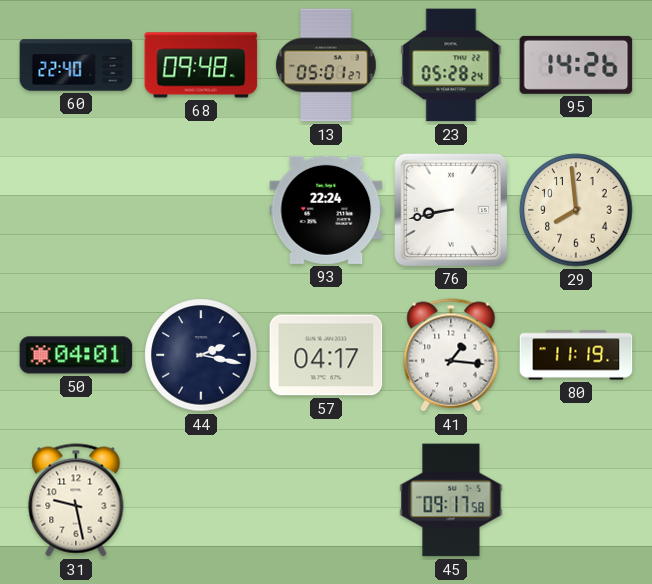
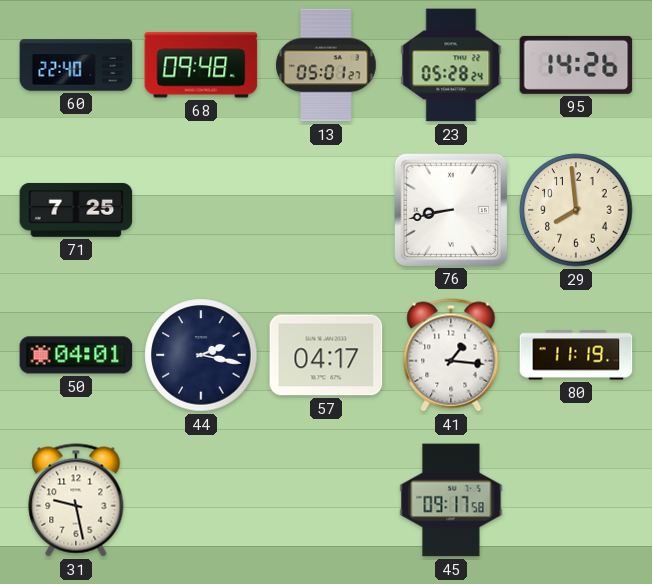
71: none -> 7:25
93: 22:24 -> none
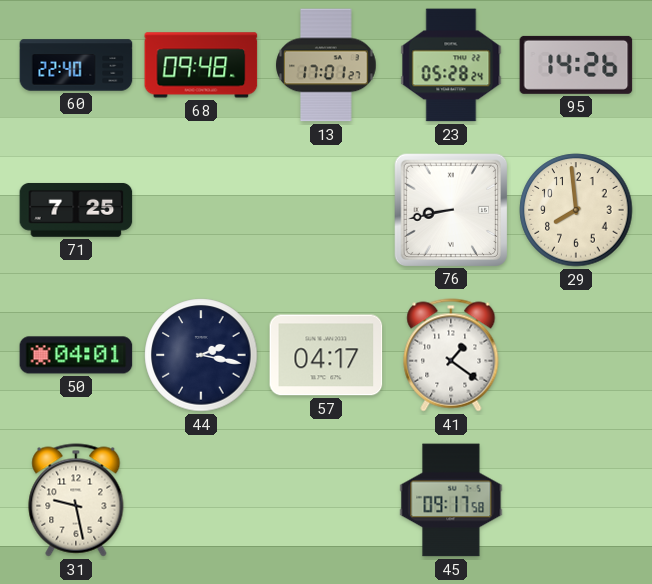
13: 05:01 -> 17:01
41: 1:16 -> 1:21
80: 11:19 -> none
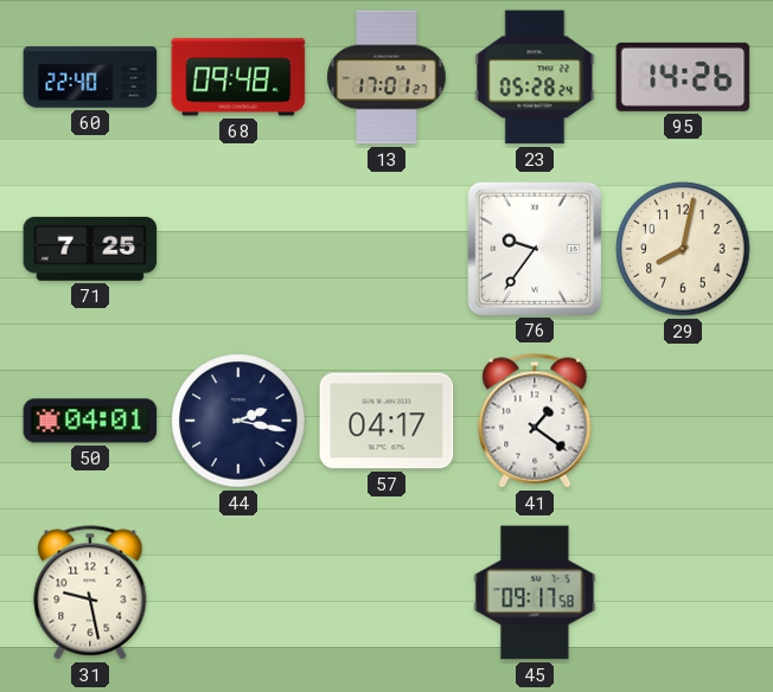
76: 8:43 -> 9:36
29: 7:59 -> 8:02
